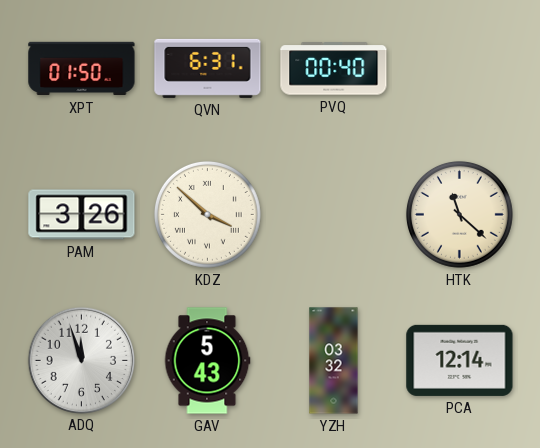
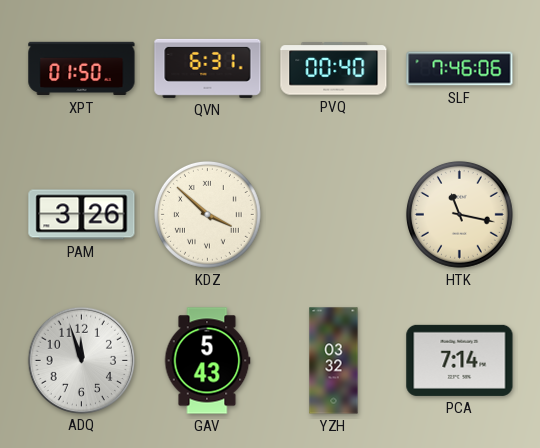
SLF: none -> 7:46
HTK: 11:22 -> 11:17
PCA: 12:14 -> 7:14
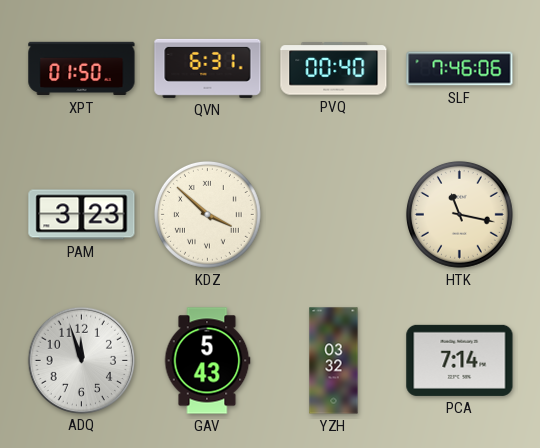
PAM: 3:26 -> 3:23
